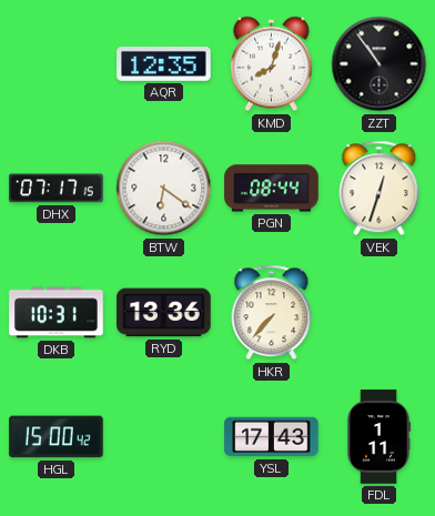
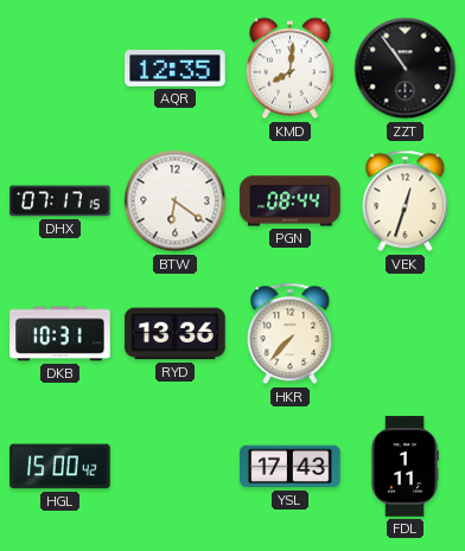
KMD: 8:03 -> 8:01
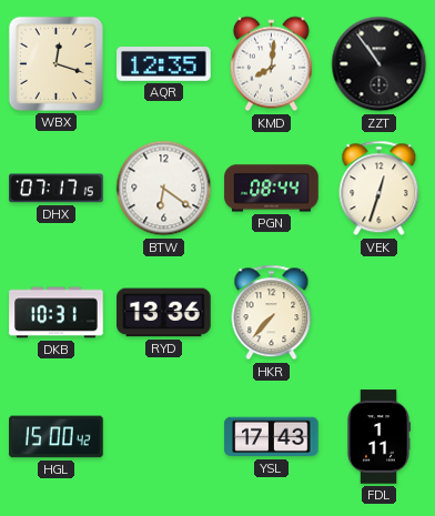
WBX: none -> 12:18
